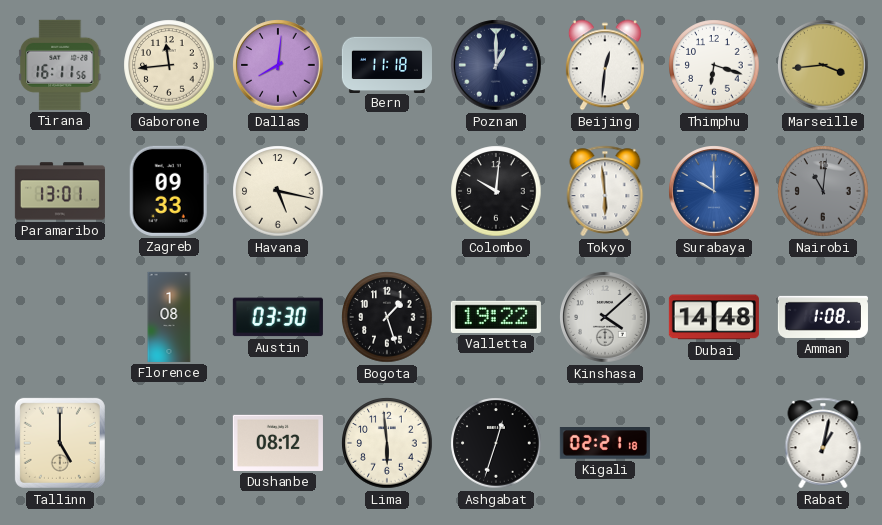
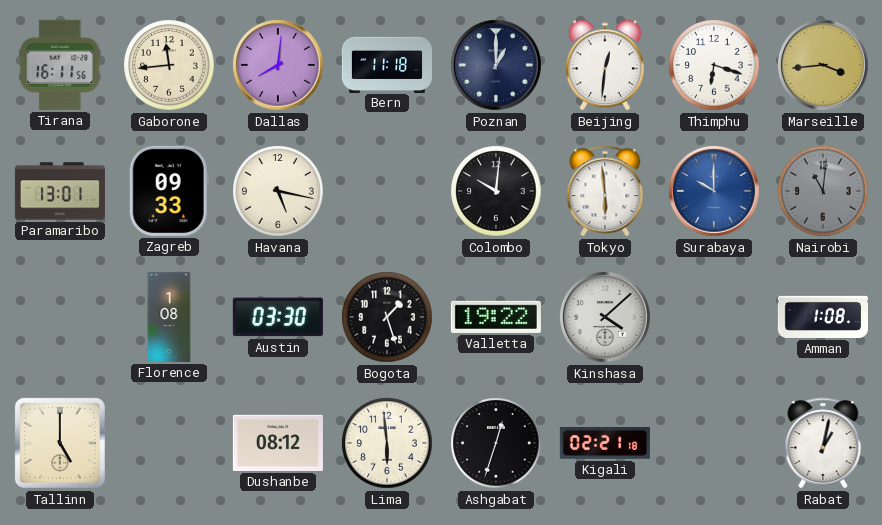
Dubai: 14:48 -> none
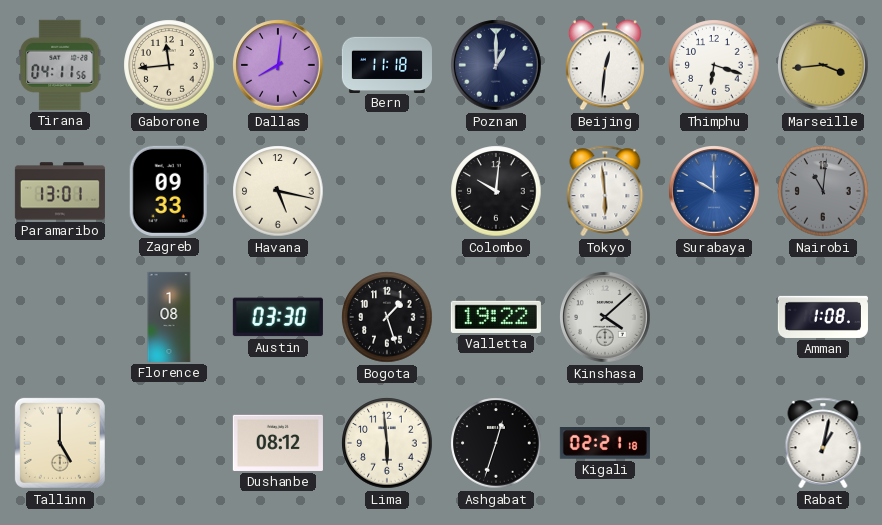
Tirana: 16:11 -> 04:11
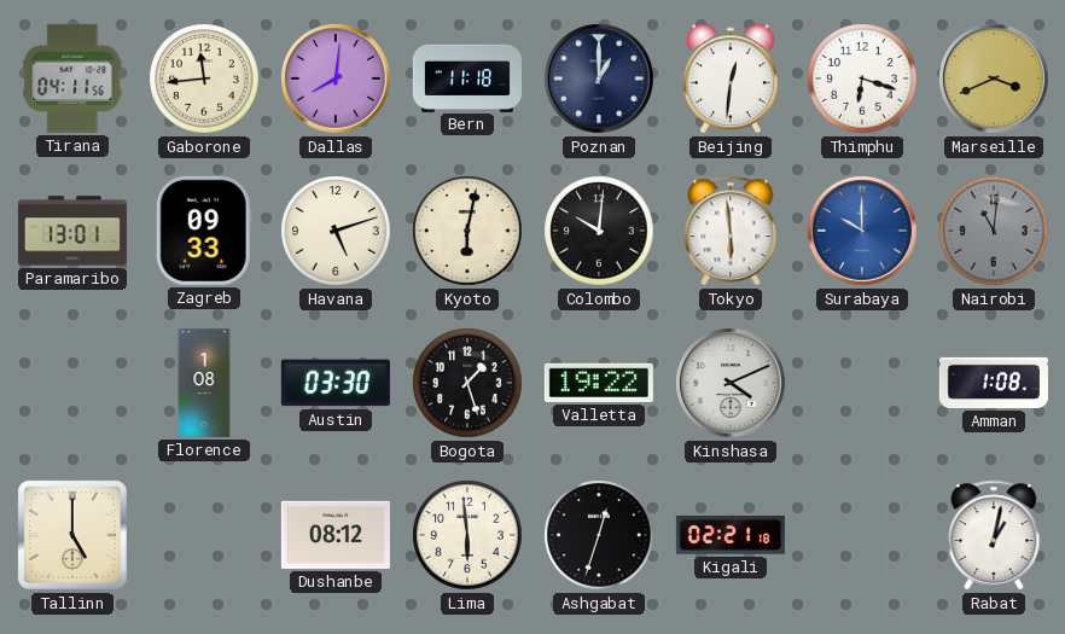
Marseille: 3:44 -> 3:41
Havana: 5:17 -> 5:12
Kyoto: none -> 6:02
Kinshasa: 4:08 -> 4:11
